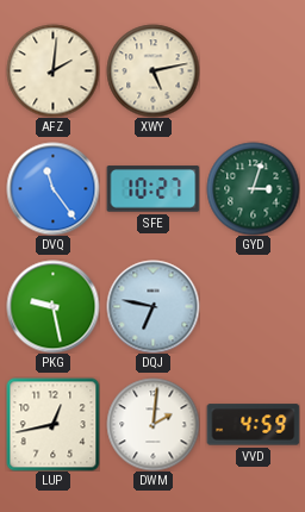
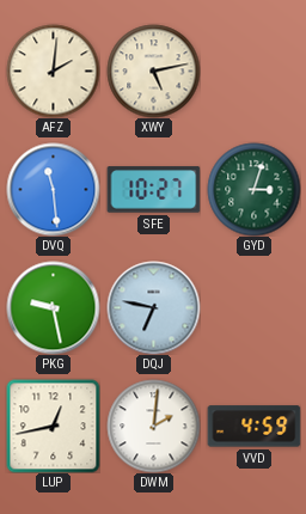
DVQ: 11:24 -> 11:29
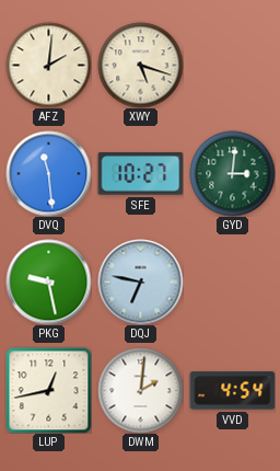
XWY: 5:13 -> 5:18
GYD: 3:03 -> 3:01
VVD: 4:59 -> 4:54
